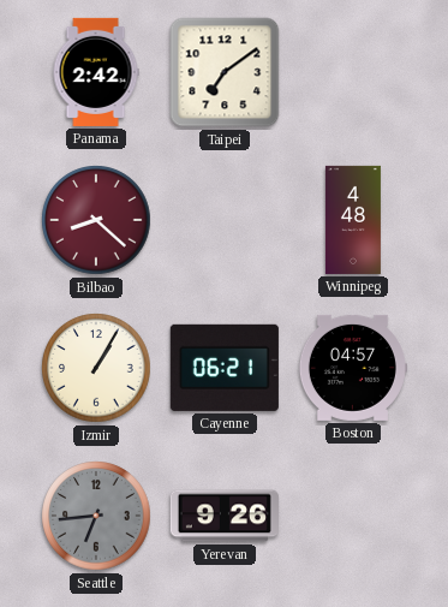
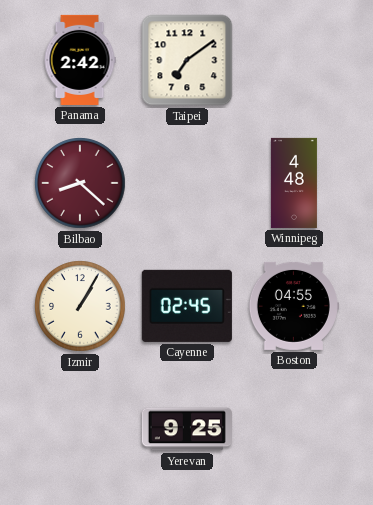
Cayenne: 06:21 -> 02:45
Boston: 04:57 -> 04:55
Seattle: 6:44 -> none
Yerevan: 9:26 -> 9:25
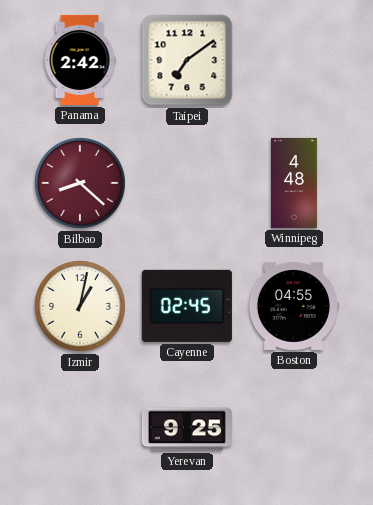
Izmir: 1:05 -> 1:02
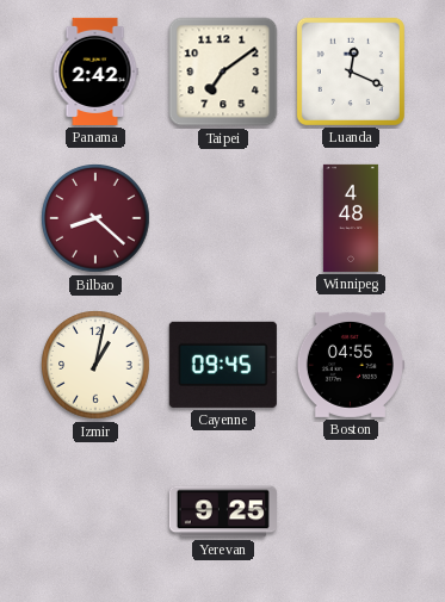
Luanda: none -> 12:19
Cayenne: 02:45 -> 09:45
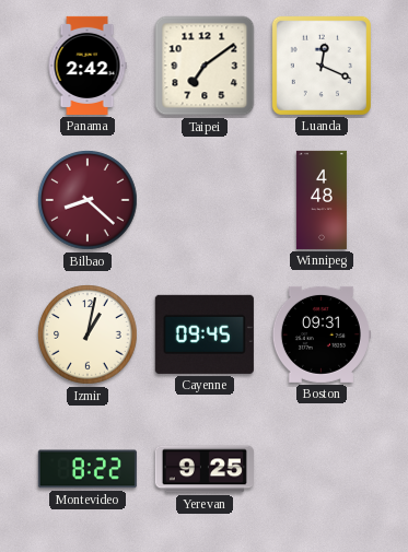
Boston: 04:55 -> 09:31
Montevideo: none -> 8:22
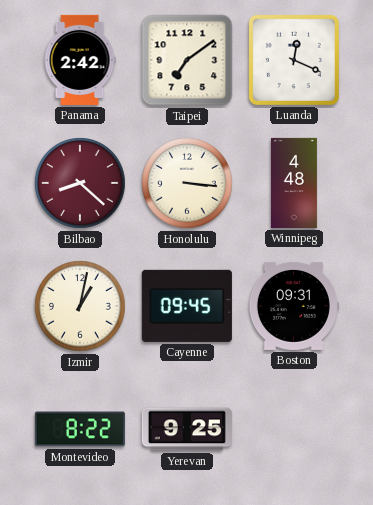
Honolulu: none -> 3:16
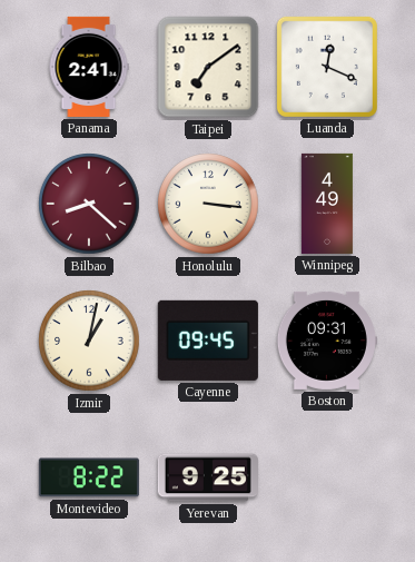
Panama: 2:42 -> 2:41
Winnipeg: 4:48 -> 4:49
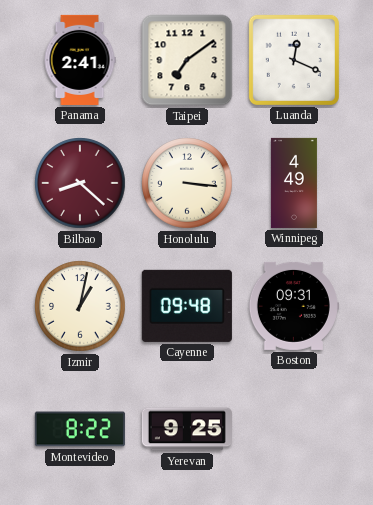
Cayenne: 09:45 -> 09:48
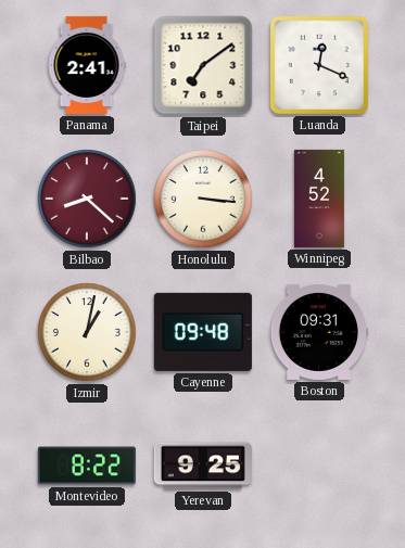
Winnipeg: 4:49 -> 4:52
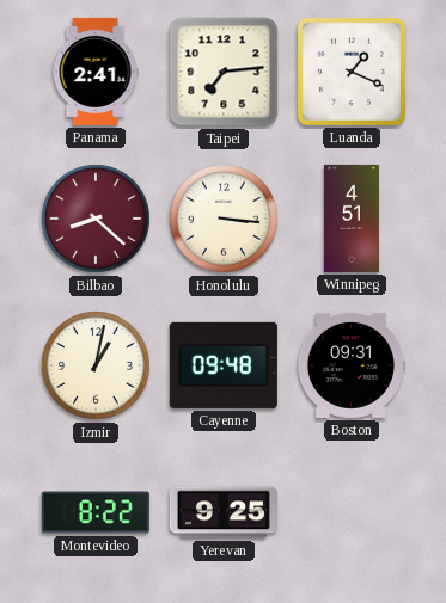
Taipei: 7:09 -> 7:14
Luanda: 12:19 -> 1:19
Winnipeg: 4:52 -> 4:51
